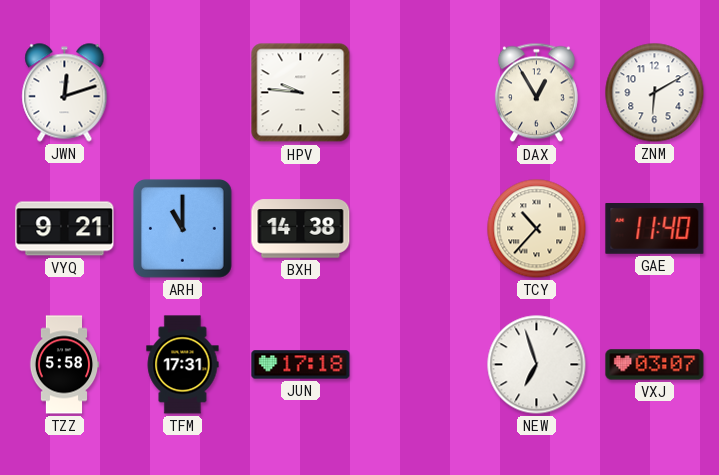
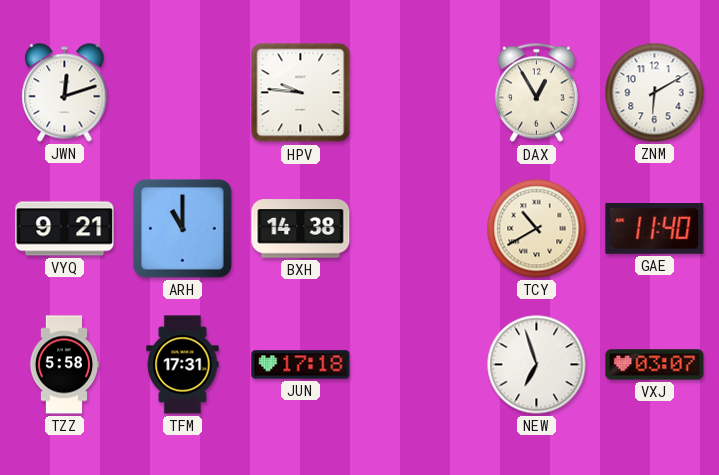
TCY: 10:37 -> 10:40
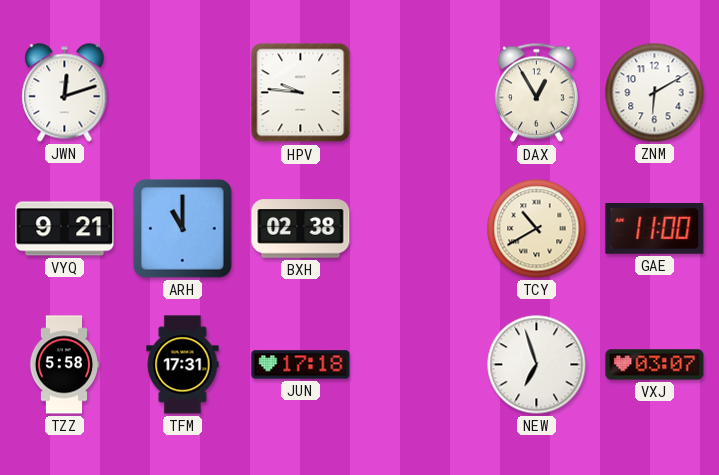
BXH: 14:38 -> 02:38
GAE: 11:40 -> 11:00
